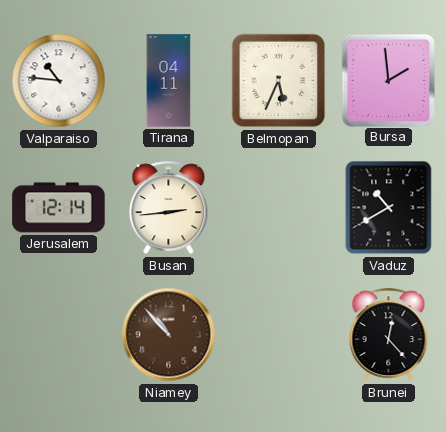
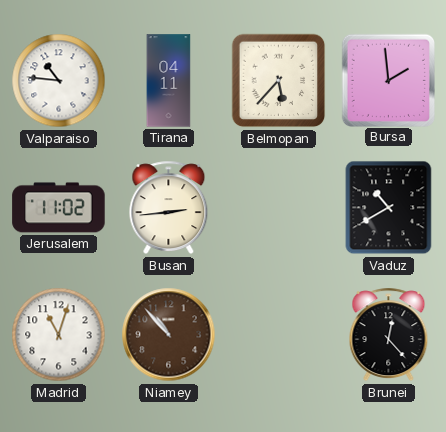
Belmopan: 5:34 -> 5:37
Jerusalem: 12:14 -> 11:02
Madrid: none -> 11:03
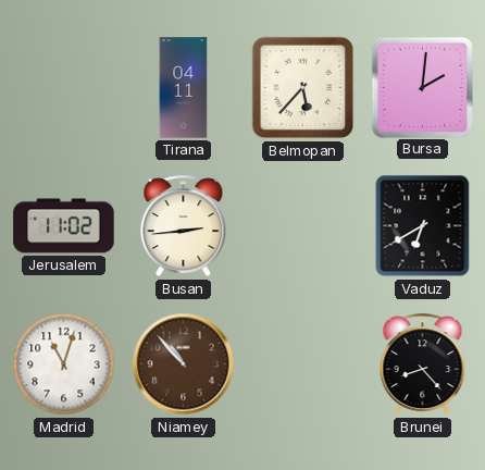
Valparaiso: 10:46 -> none
Bursa: 1:59 -> 2:01
Vaduz: 10:40 -> 6:40
Brunei: 12:23 -> 8:23
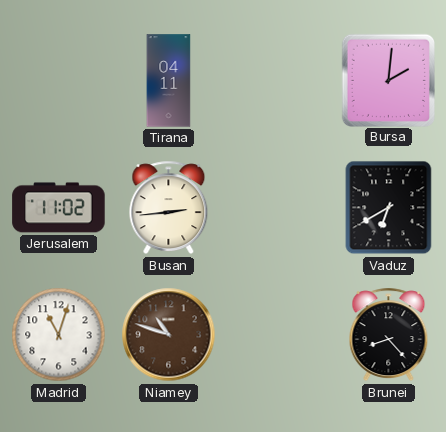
Belmopan: 5:37 -> none
Niamey: 10:53 -> 10:48
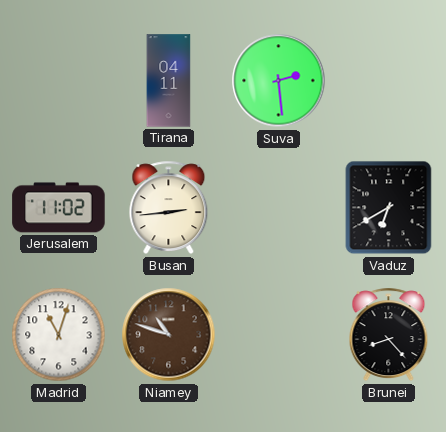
Suva: none -> 2:29
Bursa: 2:01 -> none
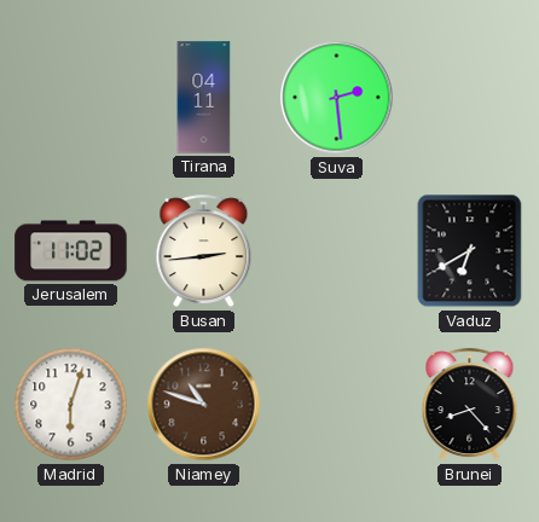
Madrid: 11:03 -> 6:03
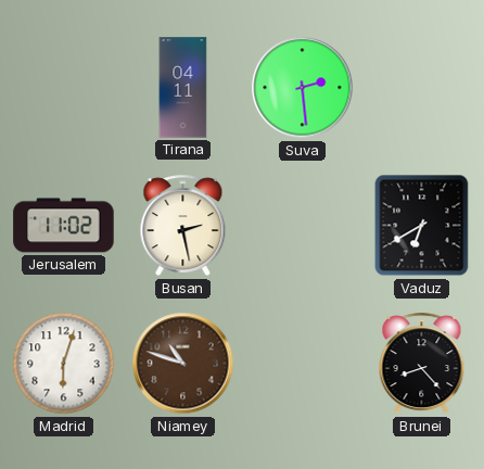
Busan: 2:44 -> 2:28
